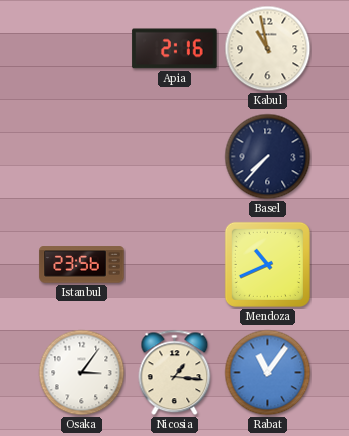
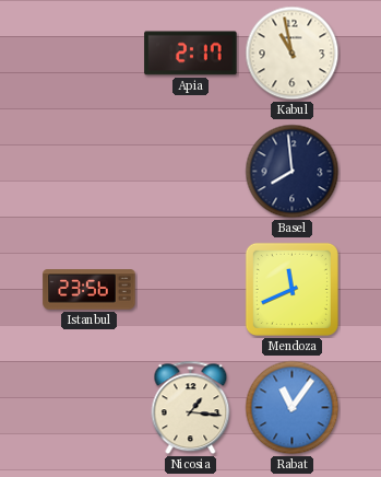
Apia: 2:16 -> 2:17
Basel: 7:37 -> 7:59
Mendoza: 10:41 -> 11:41
Osaka: 3:06 -> none
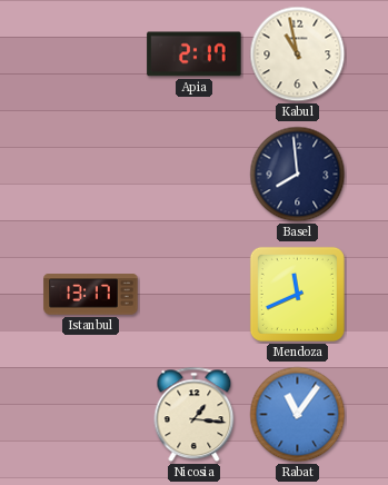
Istanbul: 23:56 -> 13:17
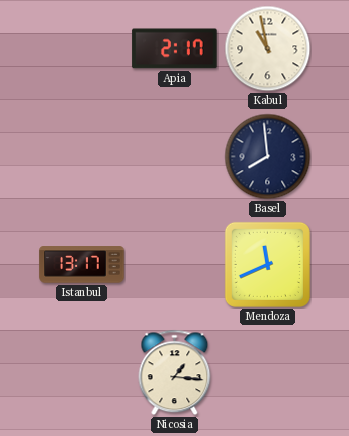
Rabat: 11:06 -> none
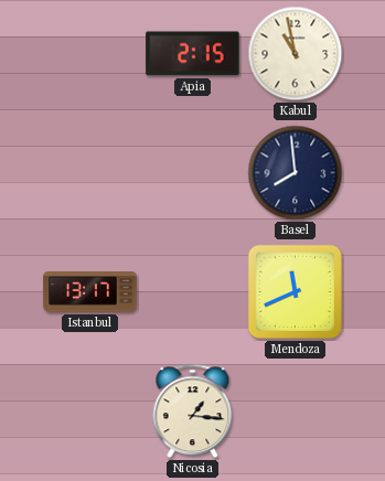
Apia: 2:17 -> 2:15
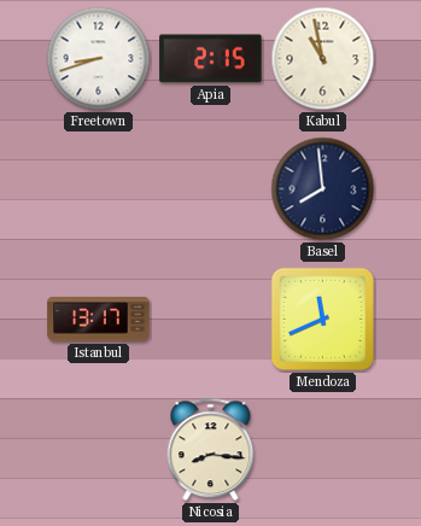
Freetown: none -> 8:42
Nicosia: 1:16 -> 8:16
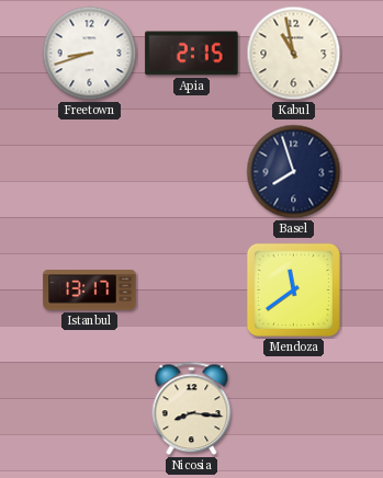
Basel: 7:59 -> 7:57
Mendoza: 11:41 -> 11:39
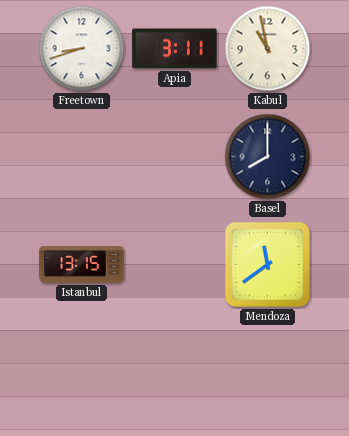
Apia: 2:15 -> 3:11
Basel: 7:57 -> 8:00
Istanbul: 13:17 -> 13:15
Nicosia: 8:16 -> none
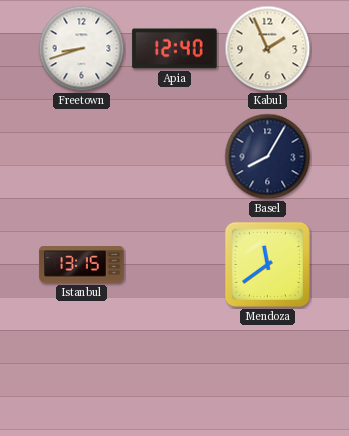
Apia: 3:11 -> 12:40
Kabul: 10:58 -> 1:56
Basel: 8:00 -> 8:05
